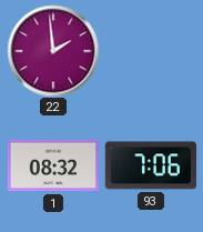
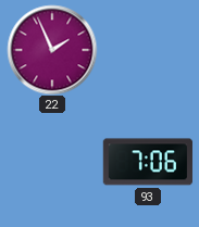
22: 1:59 -> 1:56
1: 08:32 -> none
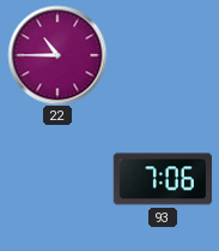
22: 1:56 -> 10:45
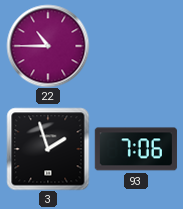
3: none -> 1:57
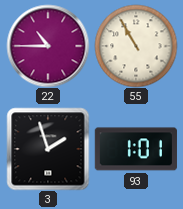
55: none -> 10:55
93: 7:06 -> 1:01
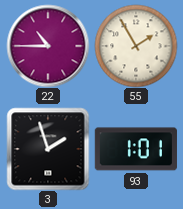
55: 10:55 -> 1:55
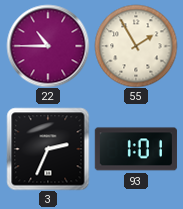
3: 1:57 -> 2:34
